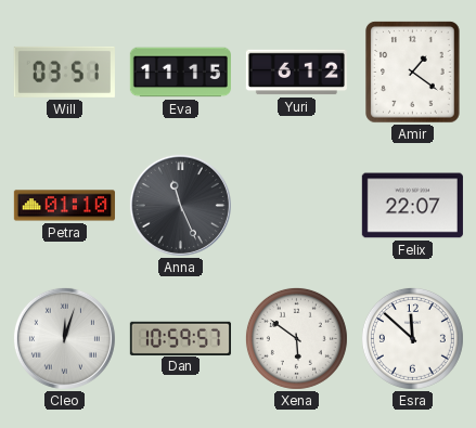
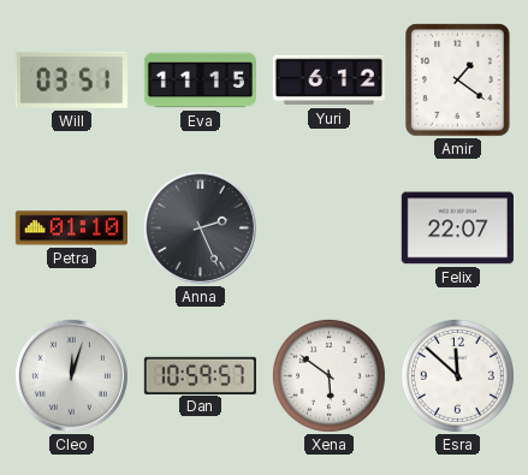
Anna: 11:26 -> 2:26
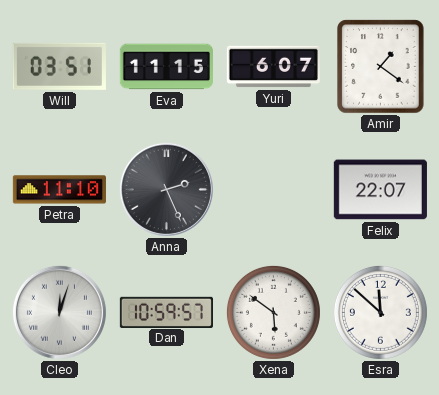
Yuri: 6:12 -> 6:07
Petra: 01:10 -> 11:10
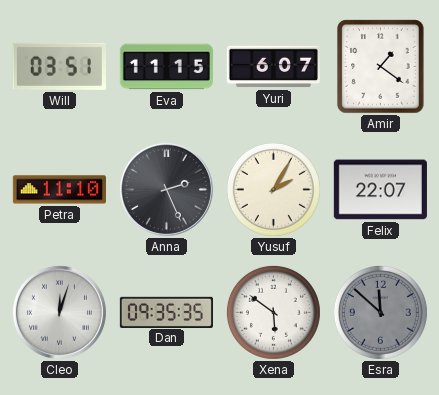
Yusuf: none -> 2:05
Dan: 10:59 -> 09:35
Esra dial: white -> grey
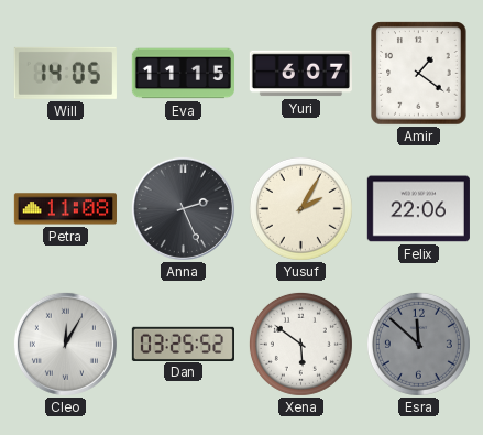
Will: 03:51 -> 14:05
Petra: 11:10 -> 11:08
Felix: 22:07 -> 22:06
Cleo: 12:03 -> 12:05
Dan: 09:35 -> 03:25
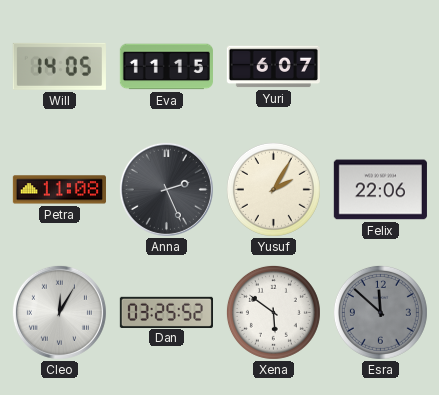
Amir: 1:21 -> none
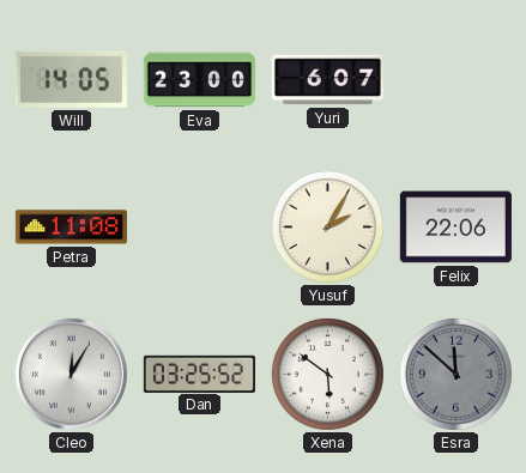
Eva: 11:15 -> 23:00
Anna: 2:26 -> none
